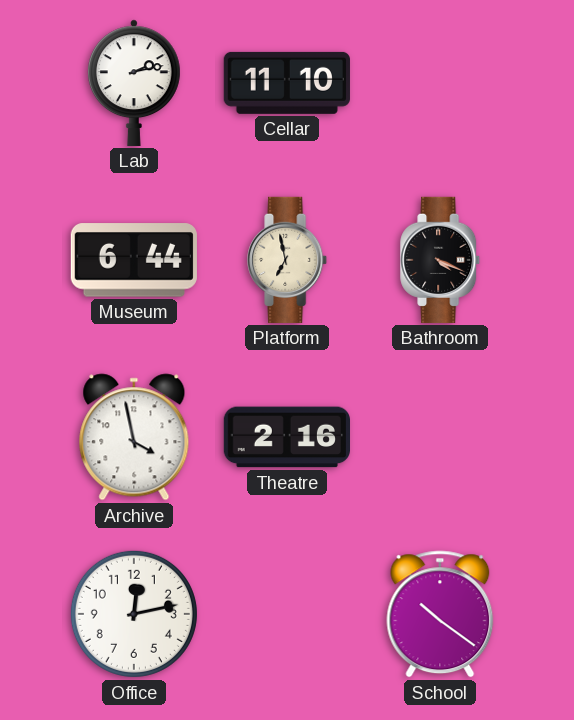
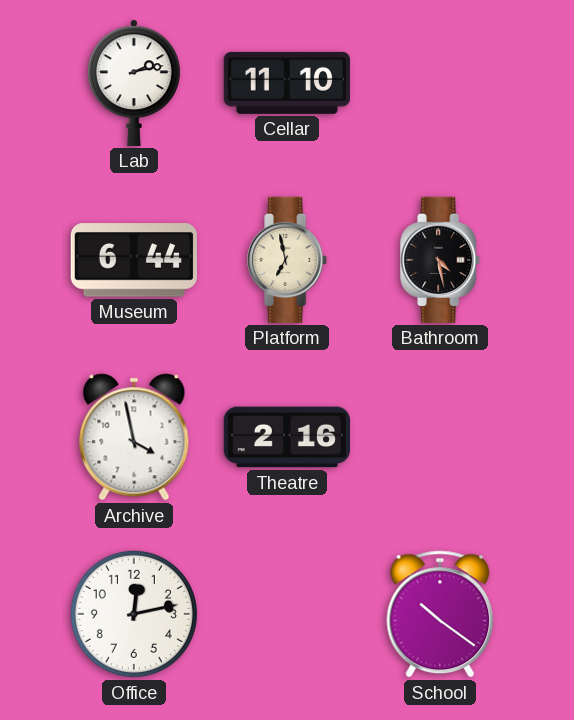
Bathroom: 4:19 -> 4:28
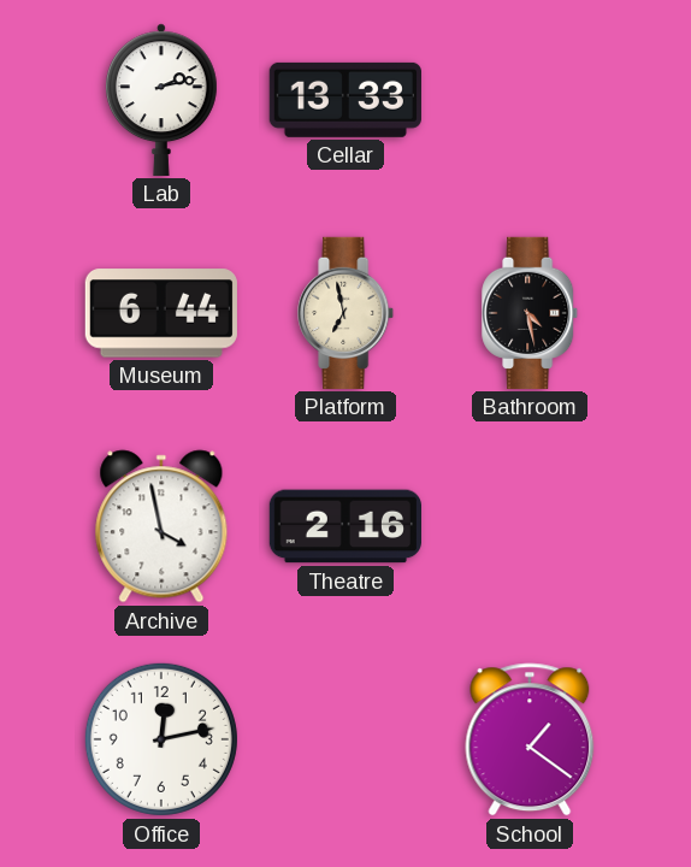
Cellar: 11:10 -> 13:33
School: 10:21 -> 1:21
